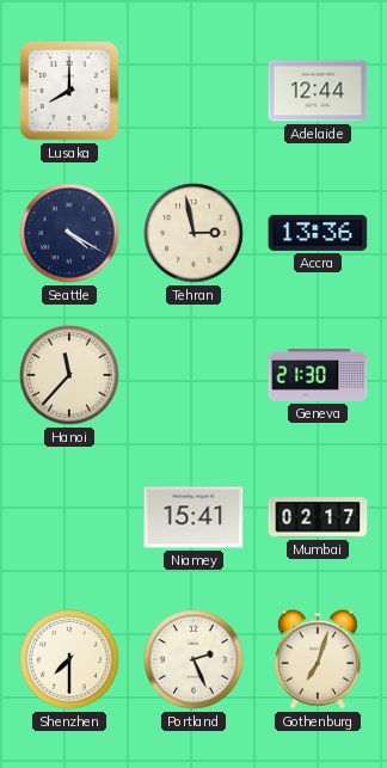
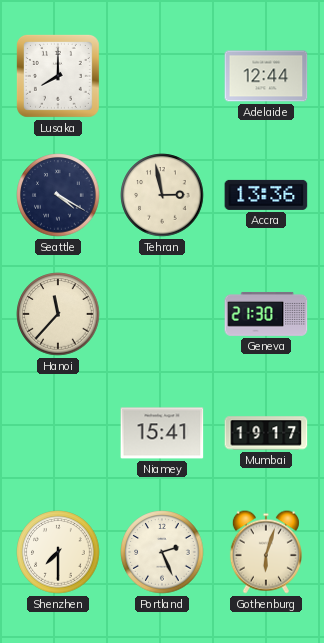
Mumbai: 02:17 -> 19:17
Gothenburg: 7:03 -> 6:03
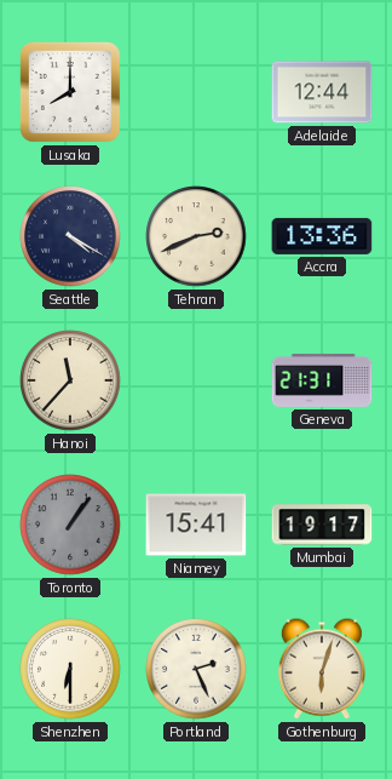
Tehran: 2:58 -> 2:41
Geneva: 21:30 -> 21:31
Toronto: none -> 1:06
Shenzhen: 7:30 -> 6:30
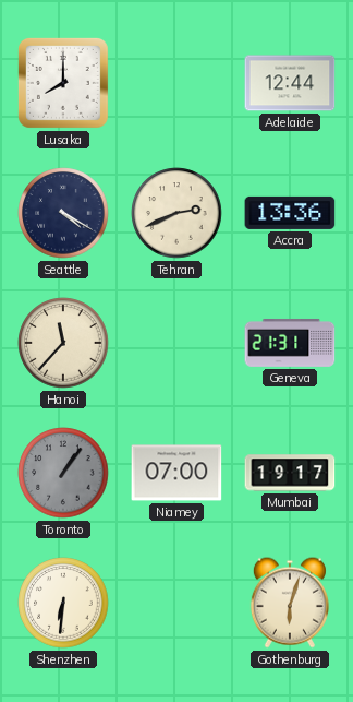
Niamey: 15:41 -> 07:00
Shenzhen: 6:30 -> 6:31
Portland: 2:26 -> none
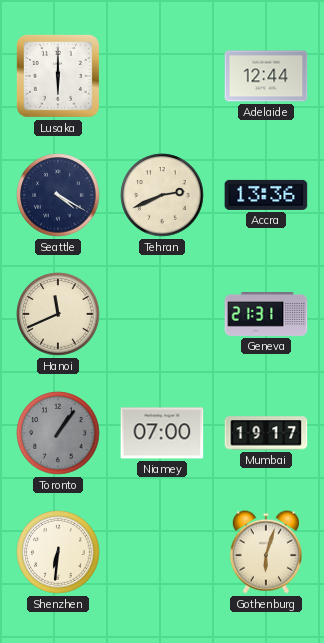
Lusaka: 8:00 -> 6:00
Hanoi: 11:37 -> 11:41
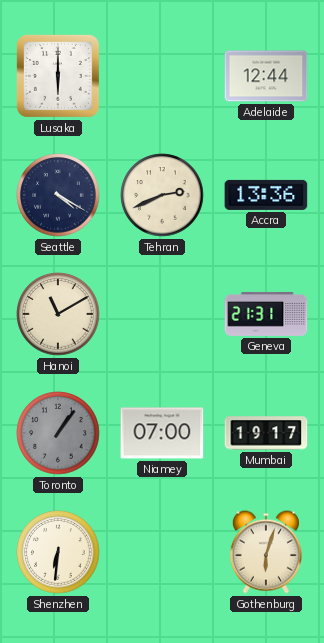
Hanoi: 11:41 -> 11:10
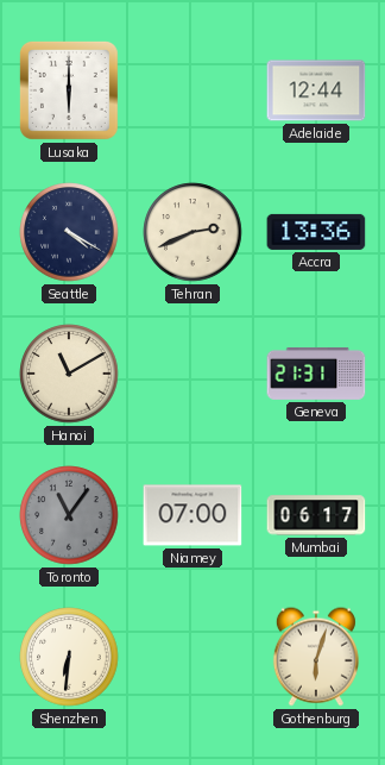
Toronto: 1:06 -> 11:06
Mumbai: 19:17 -> 06:17
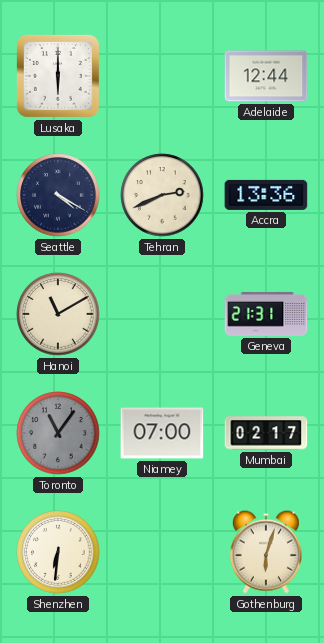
Mumbai: 06:17 -> 02:17
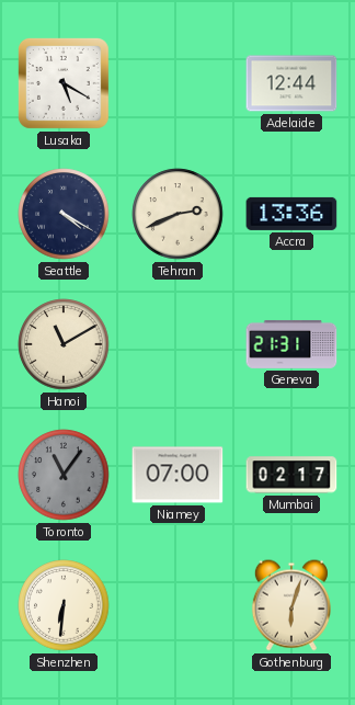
Lusaka: 6:00 -> 5:20
